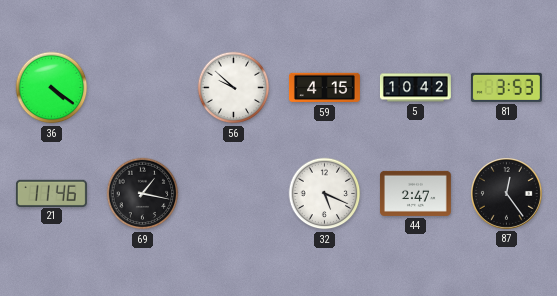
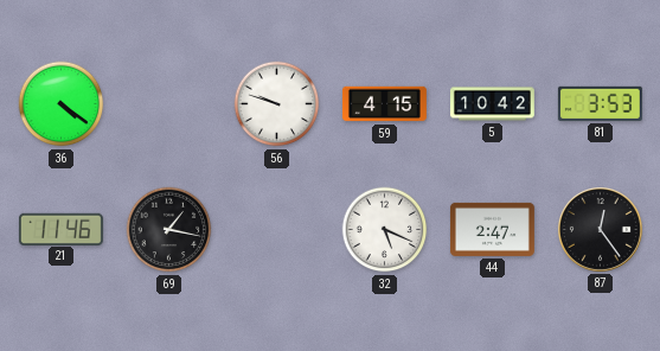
56: 9:52 -> 9:48
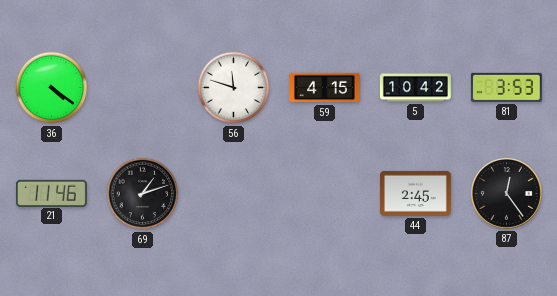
56: 9:48 -> 11:48
69: 1:17 -> 1:12
32: 5:19 -> none
44: 2:47 -> 2:45
